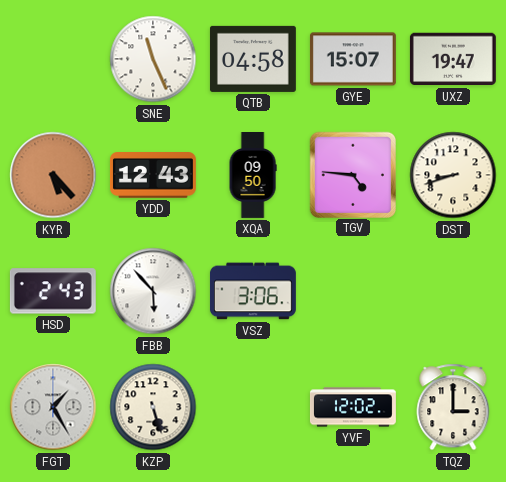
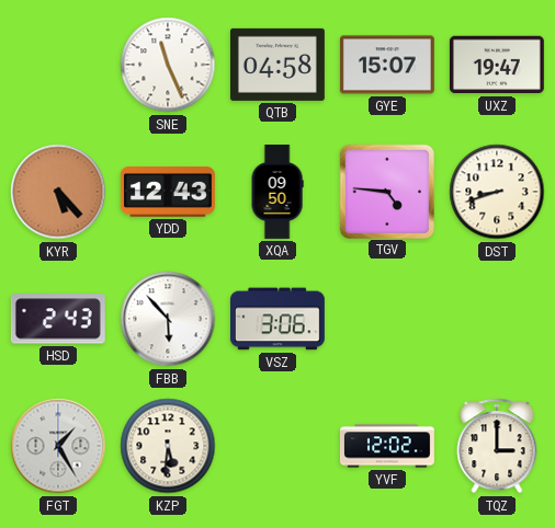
KZP: 5:27 -> 5:31
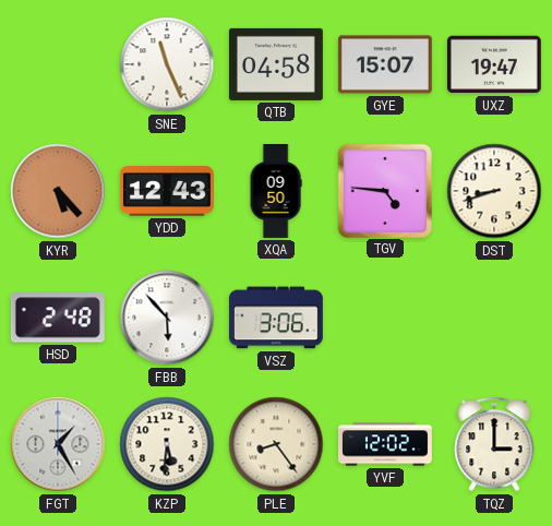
HSD: 2:43 -> 2:48
PLE: none -> 8:24
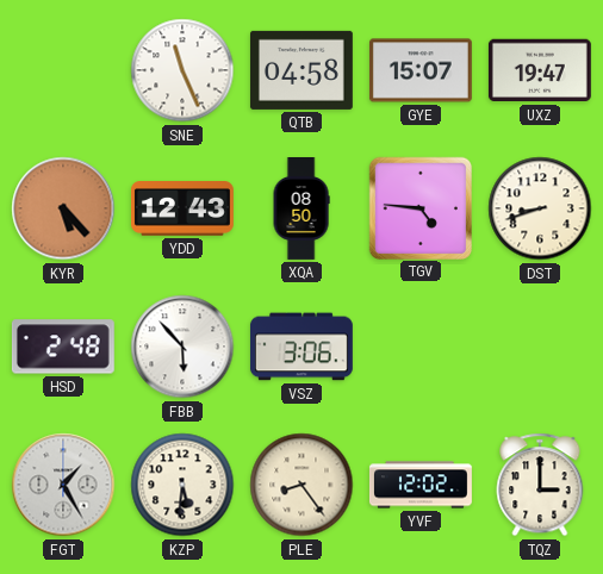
XQA: 09:50 -> 08:50
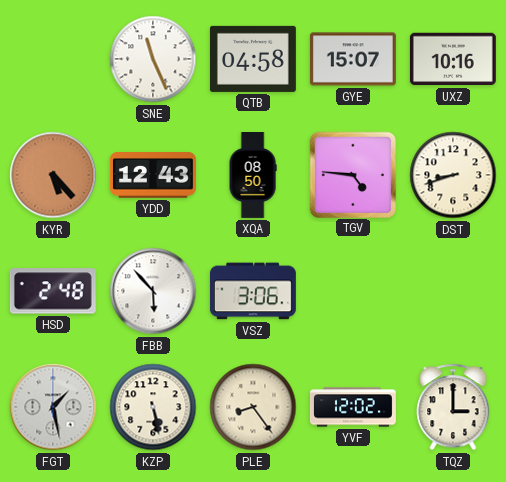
UXZ: 19:47 -> 10:16
FGT: 1:25 -> 1:28
KZP: 5:31 -> 5:28
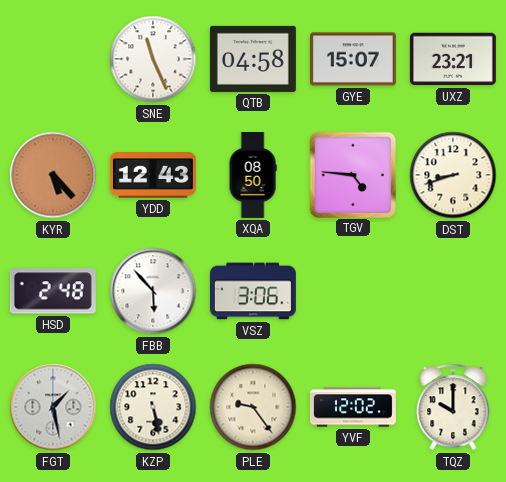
UXZ: 10:16 -> 23:21
PLE: 8:24 -> 9:24
TQZ: 3:00 -> 10:00
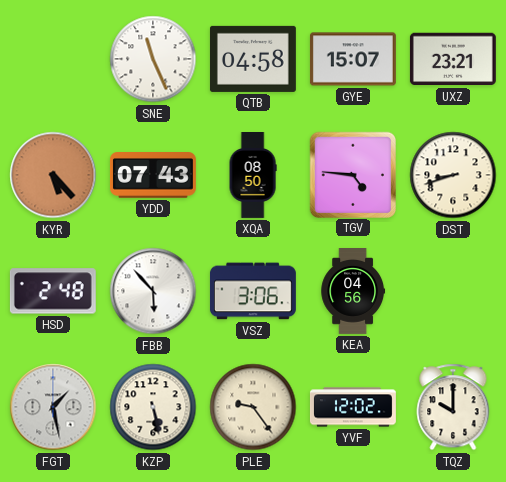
YDD: 12:43 -> 07:43
KEA: none -> 04:56
